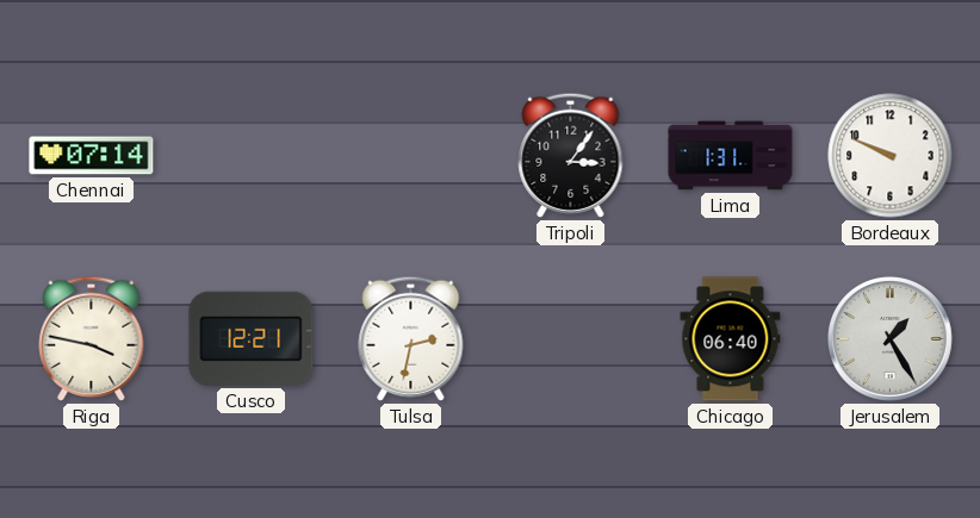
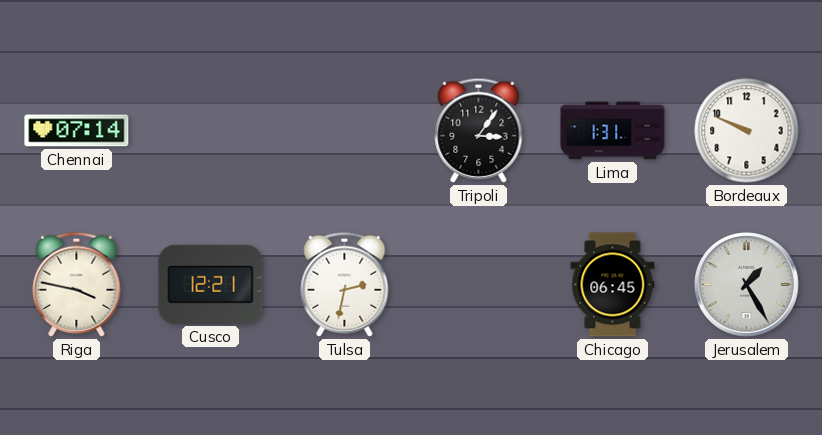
Chicago: 06:40 -> 06:45
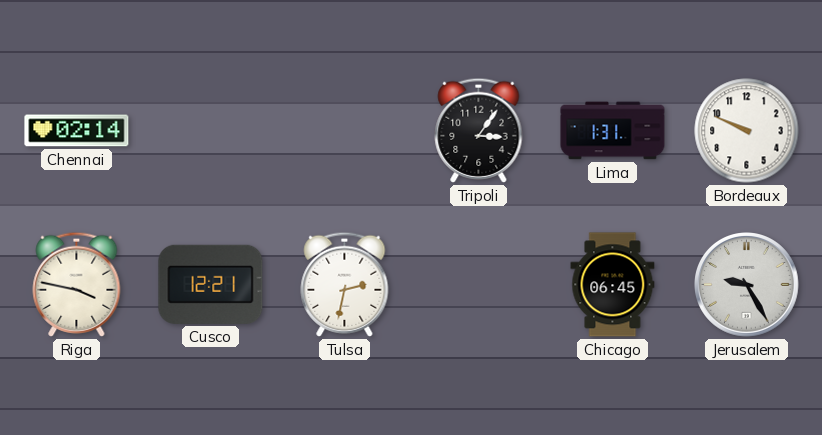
Chennai: 07:14 -> 02:14
Jerusalem: 1:25 -> 9:25
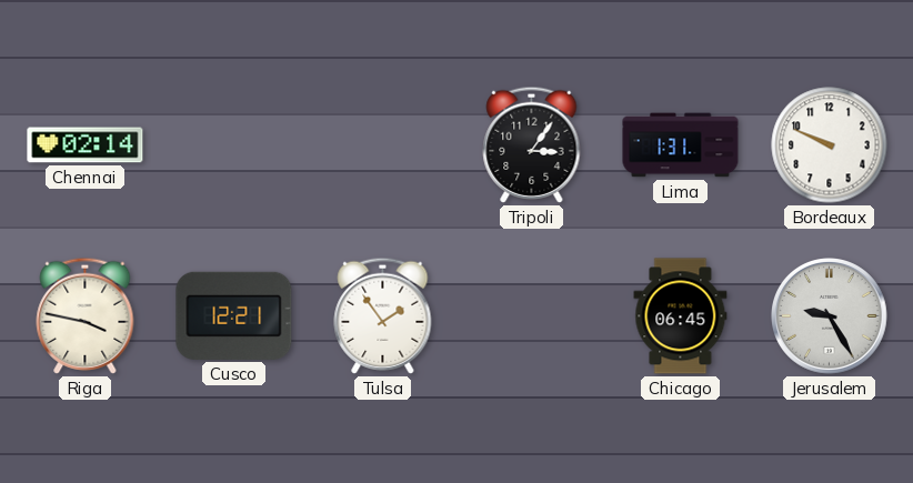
Tulsa: 2:32 -> 1:54
